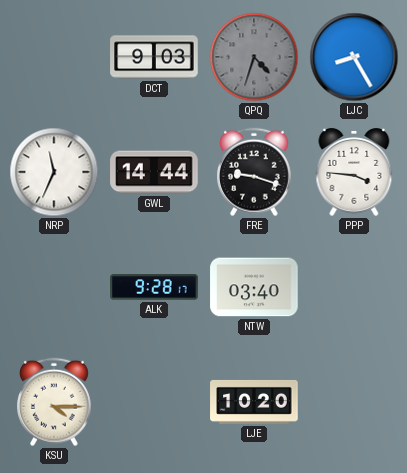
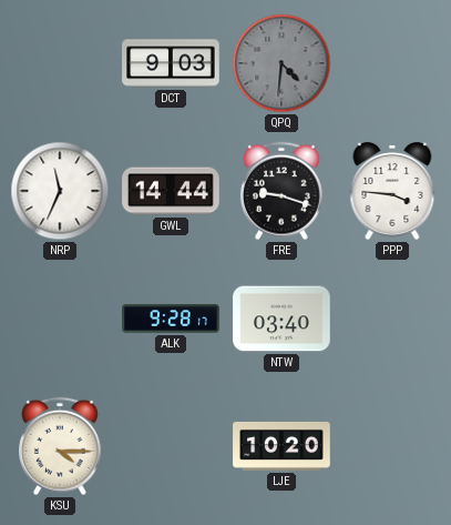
QPQ: 4:33 -> 4:31
LJC: 8:25 -> none
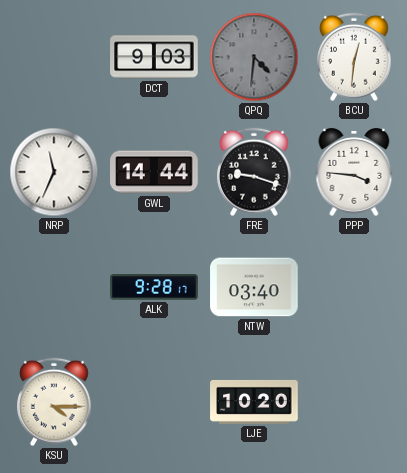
BCU: none -> 12:31
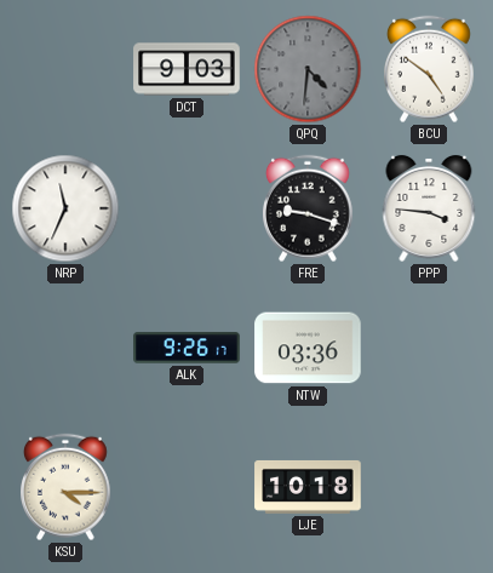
BCU: 12:31 -> 4:51
GWL: 14:44 -> none
ALK: 9:28 -> 9:26
NTW: 03:40 -> 03:36
LJE: 10:20 -> 10:18
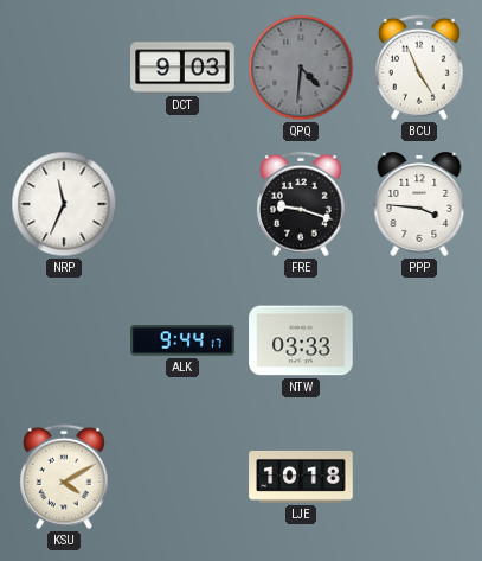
BCU: 4:51 -> 4:56
ALK: 9:26 -> 9:44
NTW: 03:36 -> 03:33
KSU: 4:15 -> 4:10
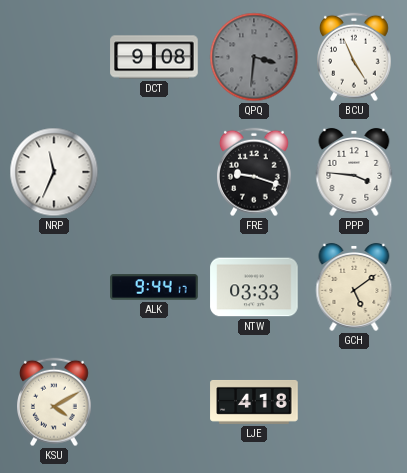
DCT: 9:03 -> 9:08
QPQ: 4:31 -> 3:31
GCH: none -> 5:09
LJE: 10:18 -> 4:18
